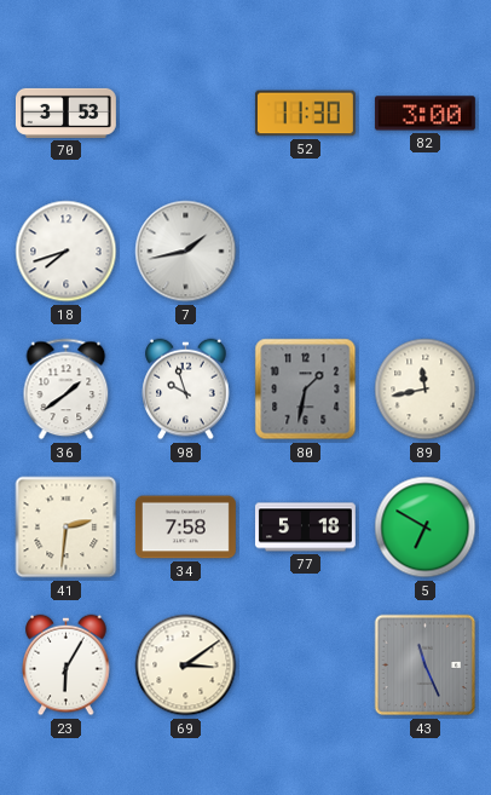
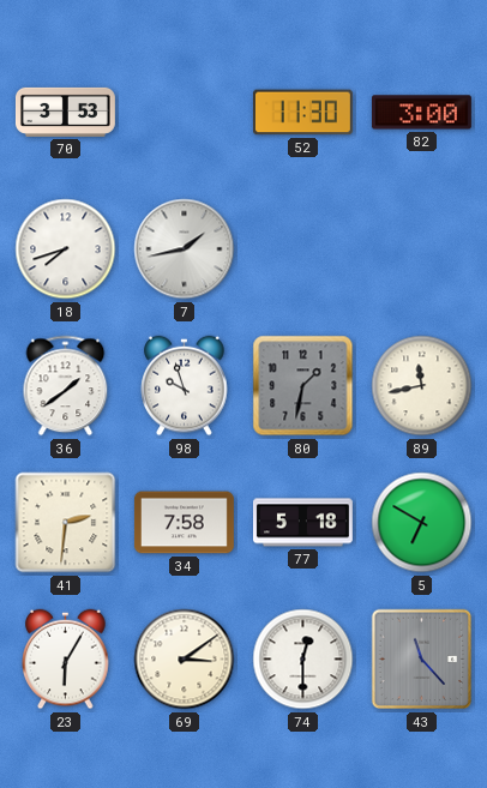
74: none -> 12:30
43: 11:26 -> 11:23
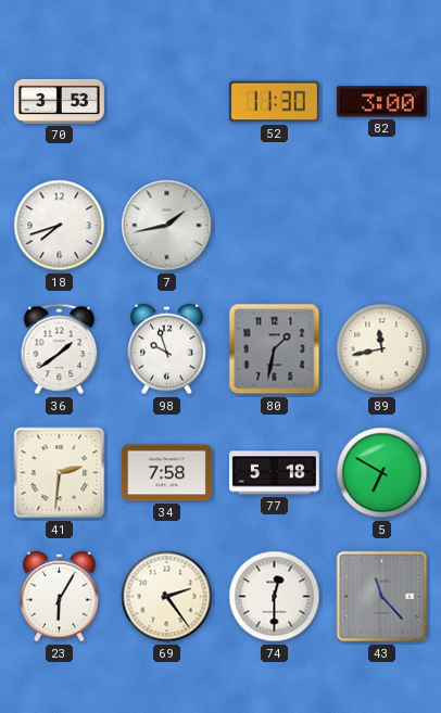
69: 3:09 -> 2:24
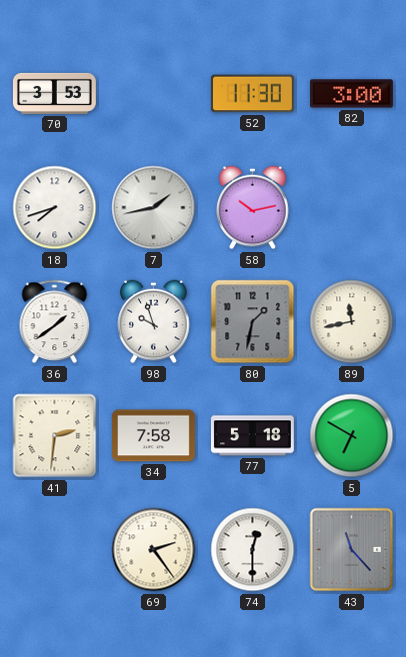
58: none -> 10:13
23: 6:05 -> none
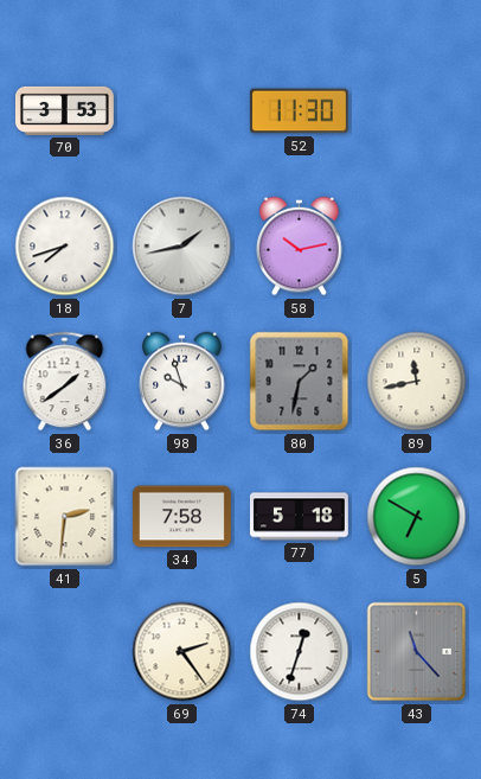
82: 3:00 -> none
74: 12:30 -> 12:33
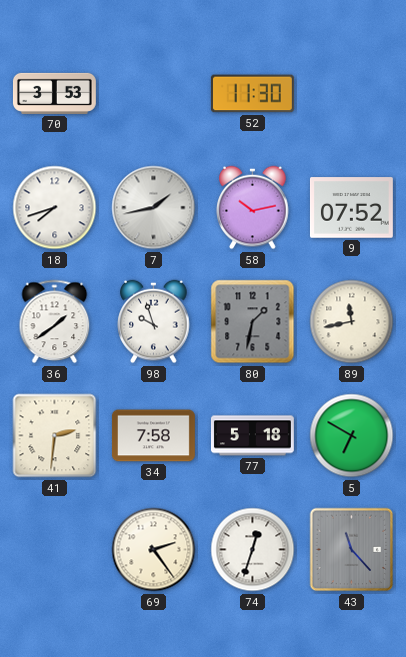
9: none -> 07:52
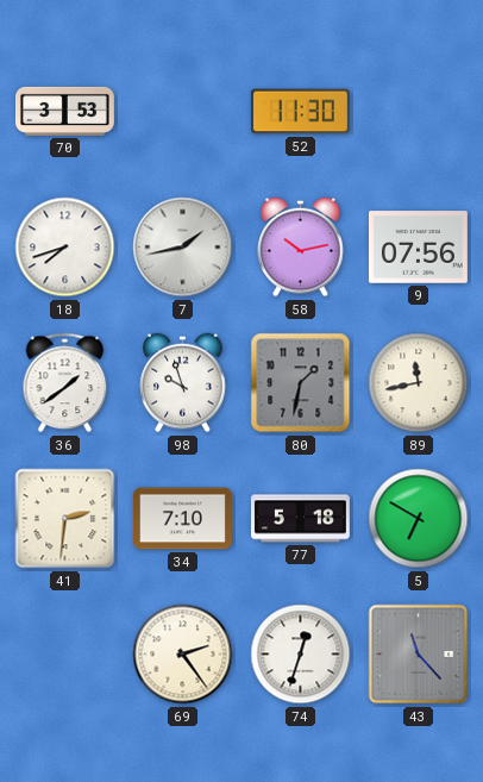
9: 07:52 -> 07:56
34: 7:58 -> 7:10
